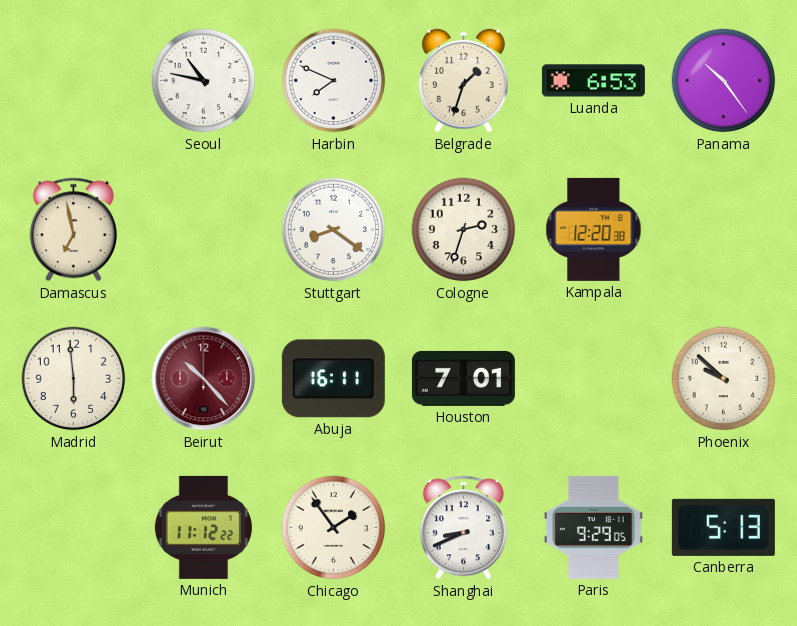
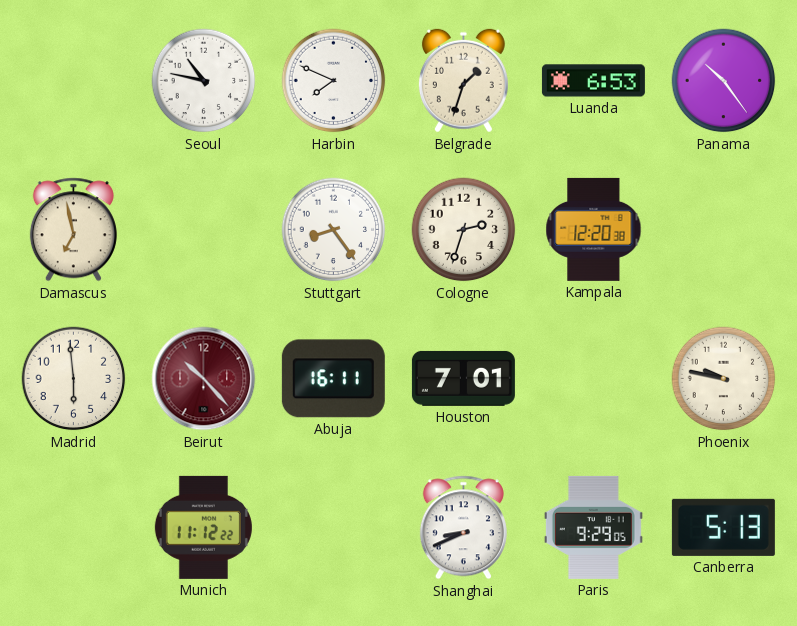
Stuttgart: 8:21 -> 8:24
Phoenix: 9:52 -> 9:47
Chicago: 1:54 -> none
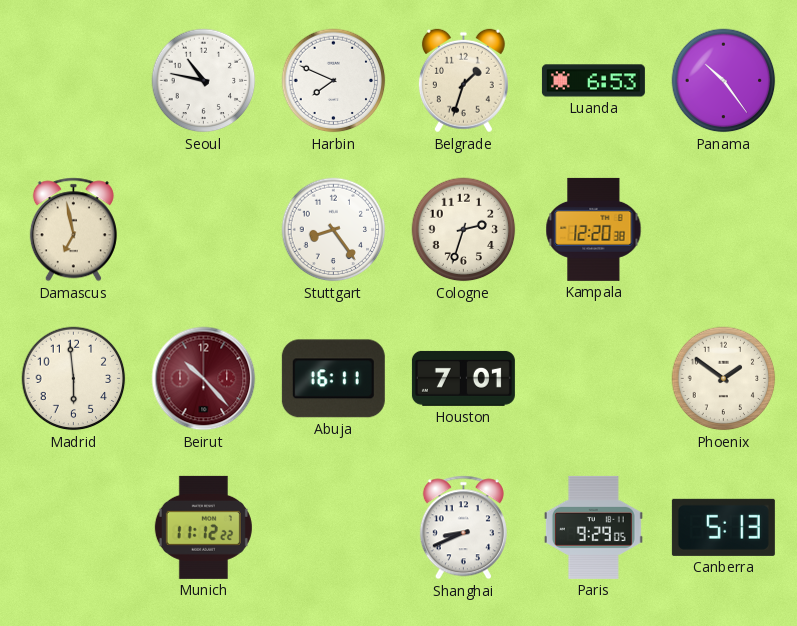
Phoenix: 9:47 -> 1:51
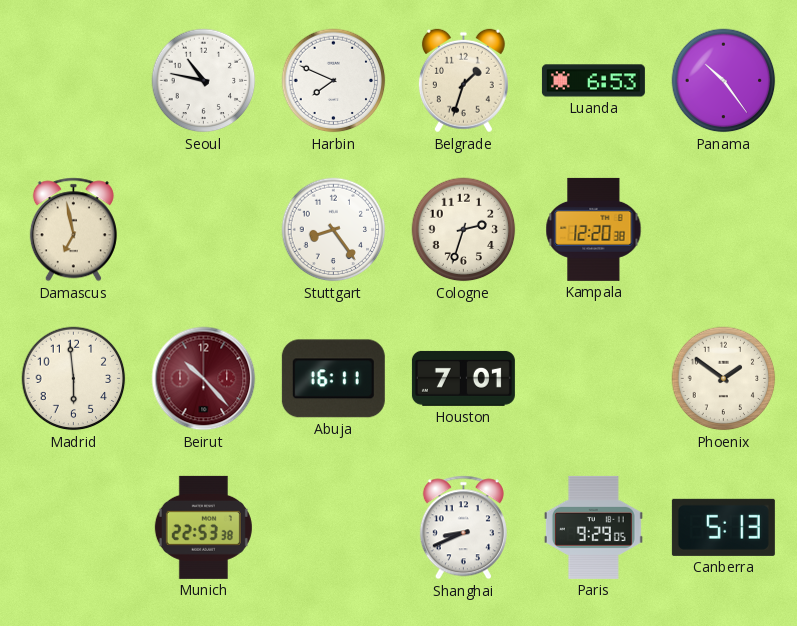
Munich: 11:12 -> 22:53
